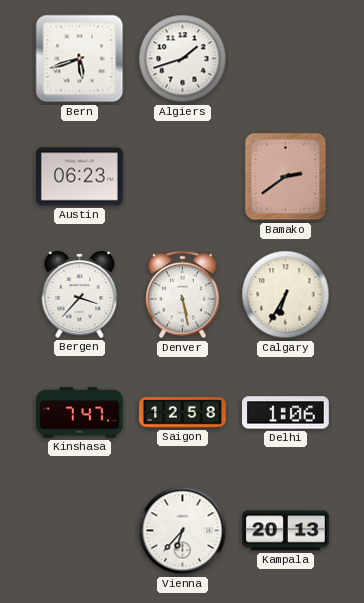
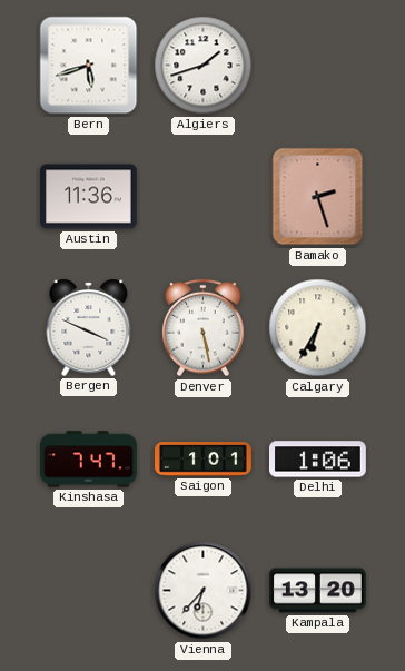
Austin: 06:23 -> 11:36
Bamako: 2:39 -> 2:27
Bergen: 3:37 -> 3:49
Saigon: 12:58 -> 1:01
Kampala: 20:13 -> 13:20
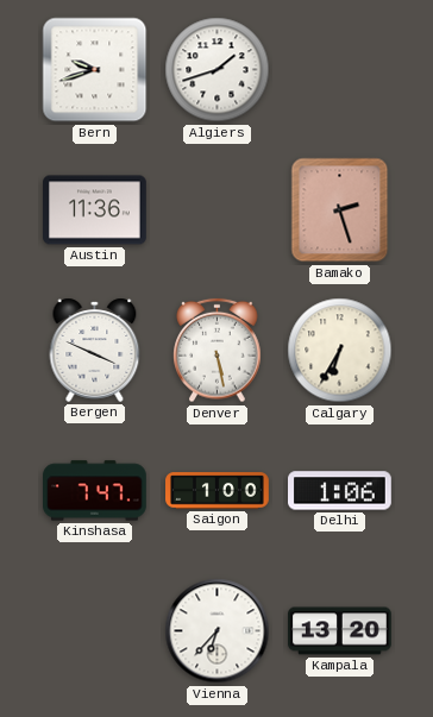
Bern: 5:42 -> 9:42
Saigon: 1:01 -> 1:00
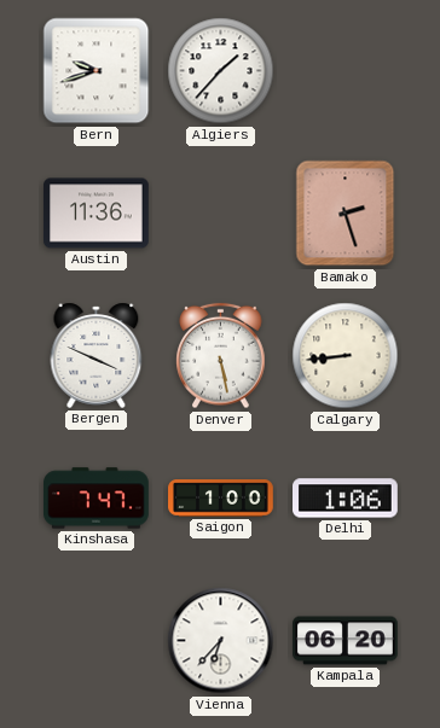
Algiers: 1:42 -> 1:37
Calgary: 6:35 -> 8:44
Kampala: 13:20 -> 06:20
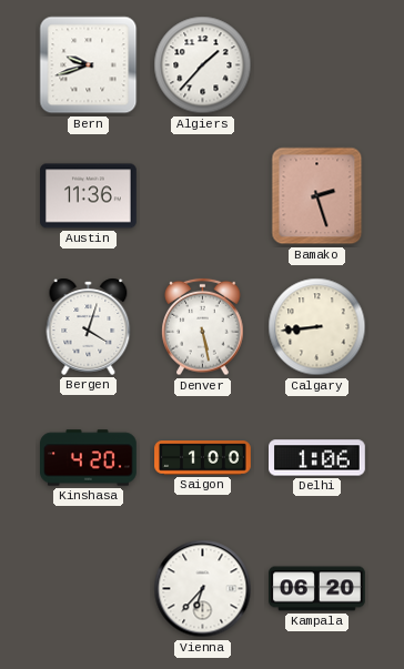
Bergen: 3:49 -> 4:03
Kinshasa: 7:47 -> 4:20
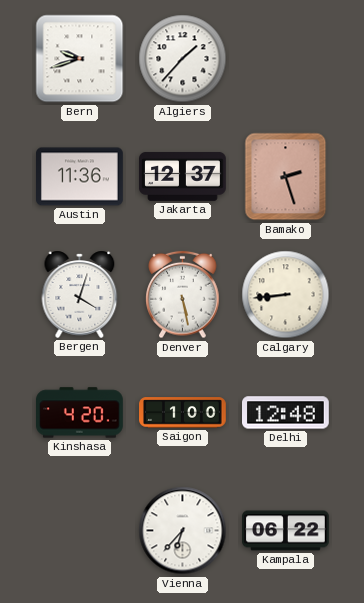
Jakarta: none -> 12:37
Delhi: 1:06 -> 12:48
Kampala: 06:20 -> 06:22
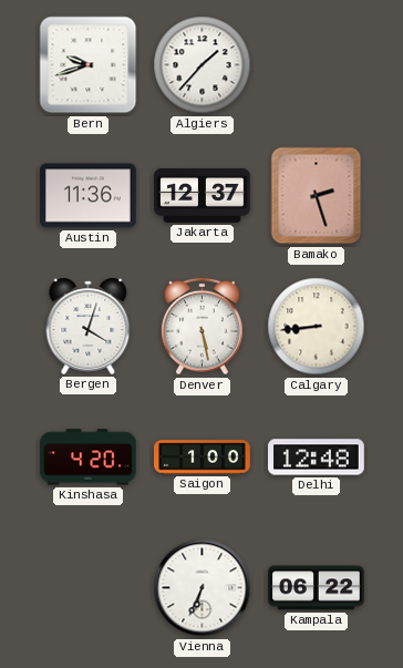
Vienna: 6:37 -> 6:34
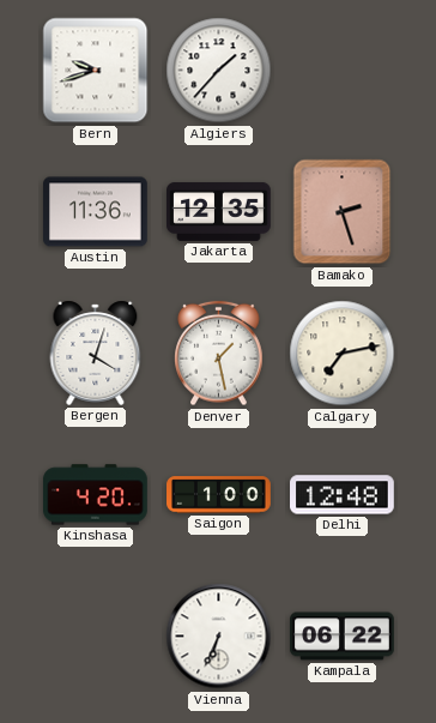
Jakarta: 12:37 -> 12:35
Denver: 5:28 -> 1:28
Calgary: 8:44 -> 7:13
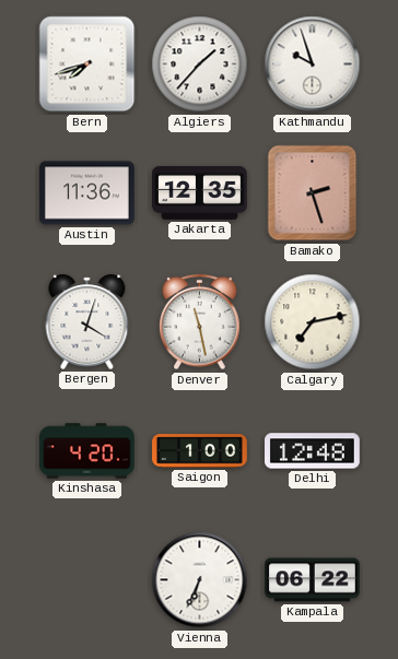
Bern: 9:42 -> 7:42
Kathmandu: none -> 9:57
Denver: 1:28 -> 11:28
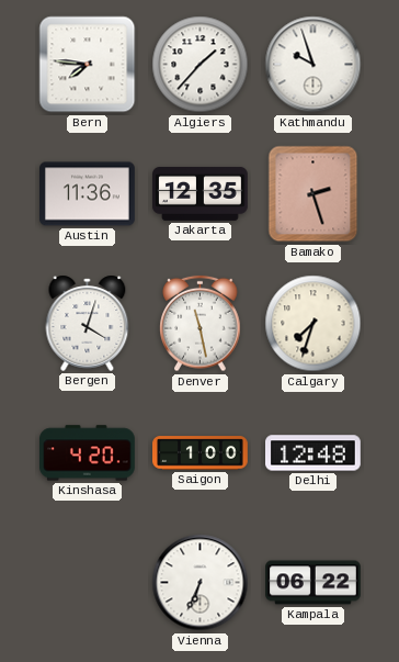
Bern: 7:42 -> 7:46
Calgary: 7:13 -> 7:33
